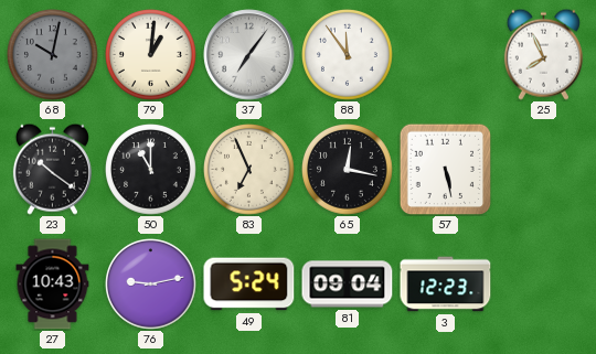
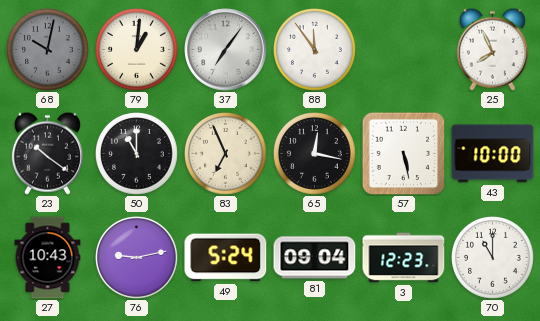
43: none -> 10:00
70: none -> 11:00
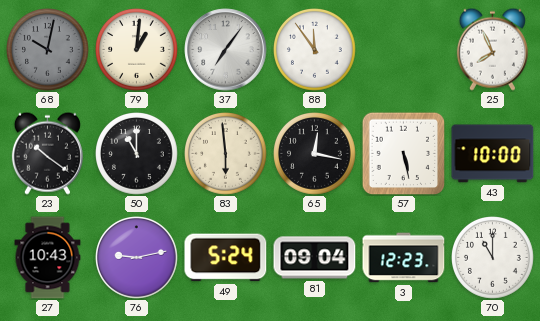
83: 6:56 -> 5:59
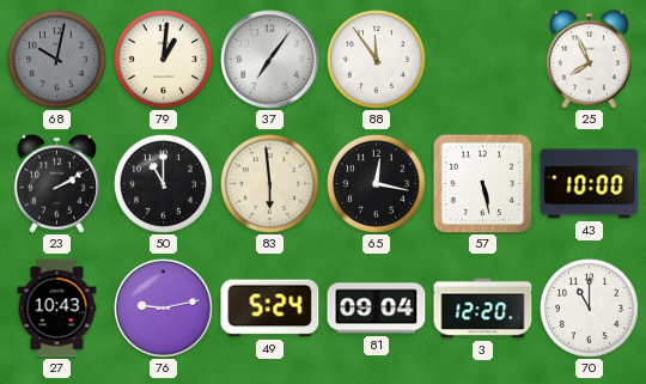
23: 10:21 -> 2:10
3: 12:23 -> 12:20
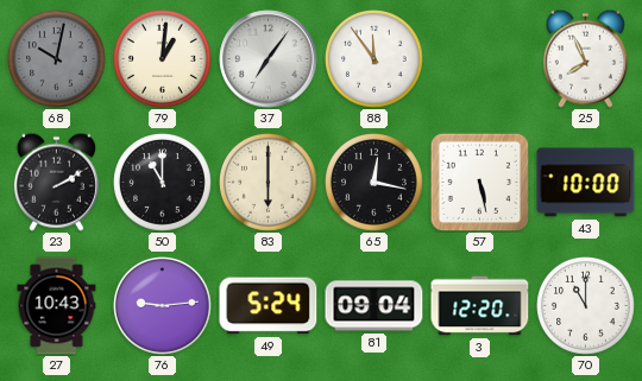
83: 5:59 -> 6:00
76: 9:13 -> 9:14
